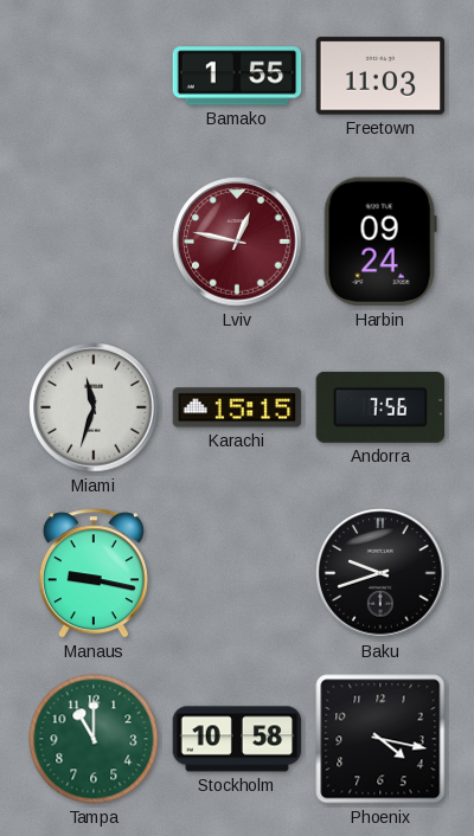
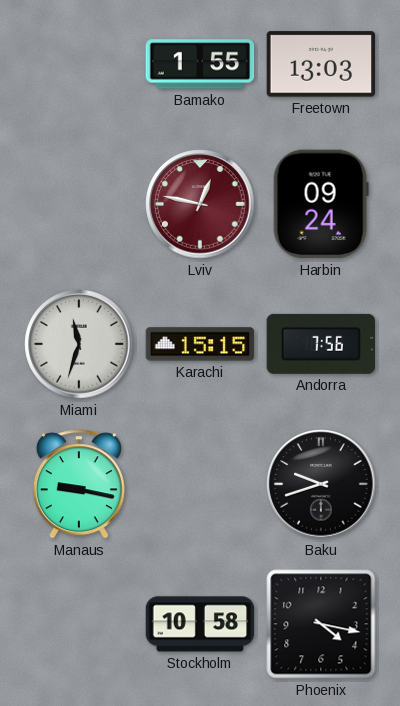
Freetown: 11:03 -> 13:03
Tampa: 11:00 -> none
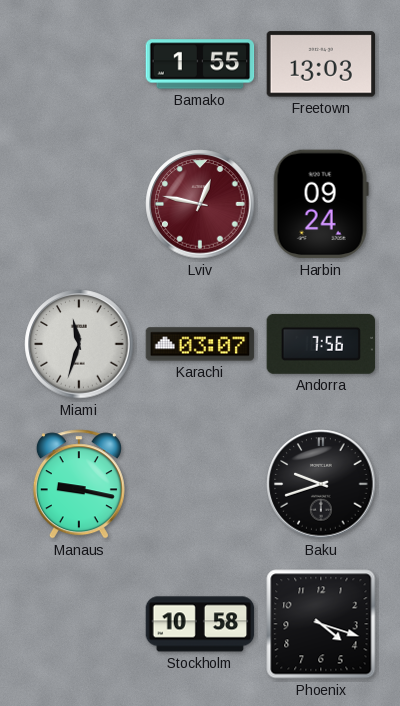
Karachi: 15:15 -> 03:07
Phoenix: 4:17 -> 4:18
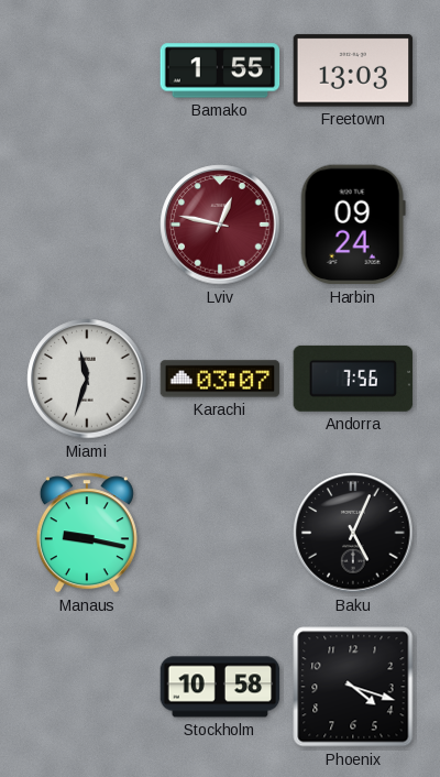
Baku: 9:42 -> 5:04
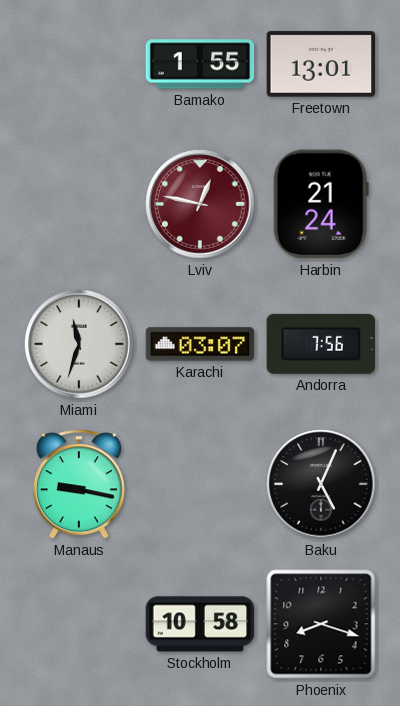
Freetown: 13:03 -> 13:01
Harbin: 09:24 -> 21:24
Phoenix: 4:18 -> 8:18
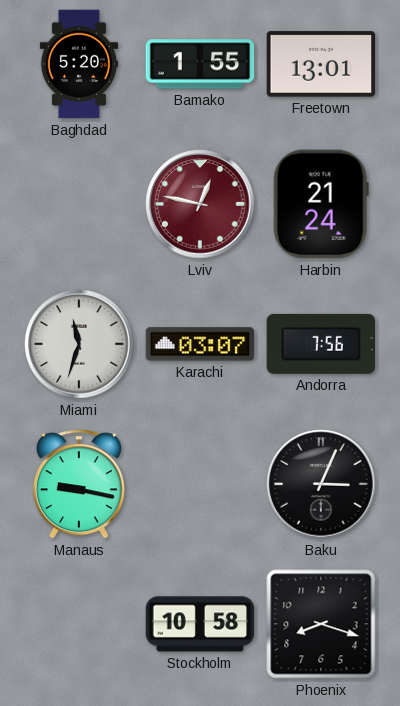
Baghdad: none -> 5:20
Baku: 5:04 -> 3:04
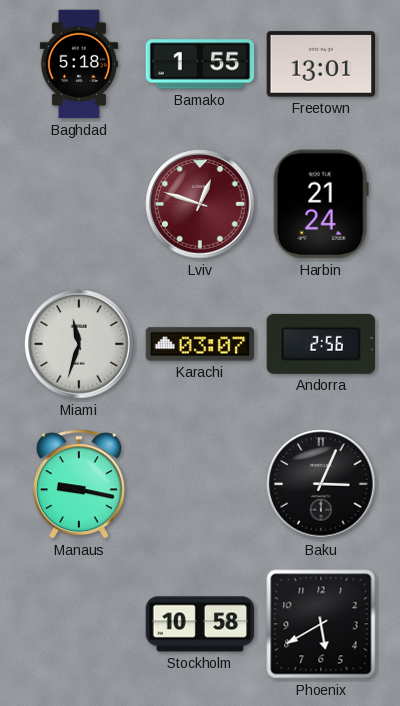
Baghdad: 5:20 -> 5:18
Lviv: 12:47 -> 12:48
Andorra: 7:56 -> 2:56
Phoenix: 8:18 -> 5:40
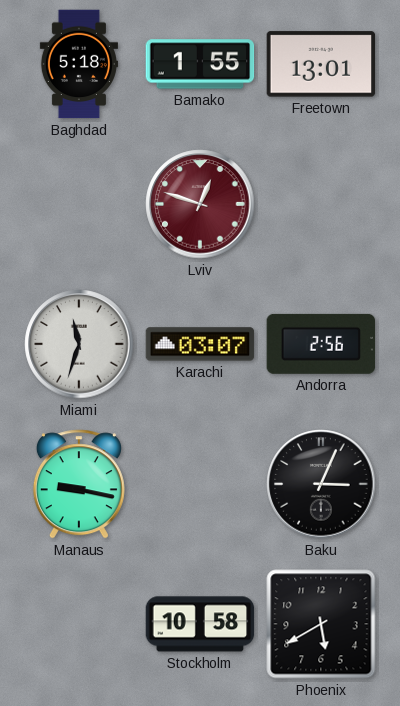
Harbin: 21:24 -> none
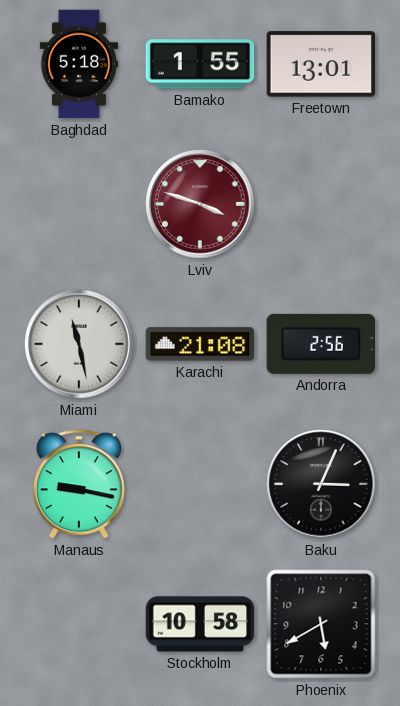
Lviv: 12:48 -> 3:48
Miami: 11:33 -> 11:28
Karachi: 03:07 -> 21:08
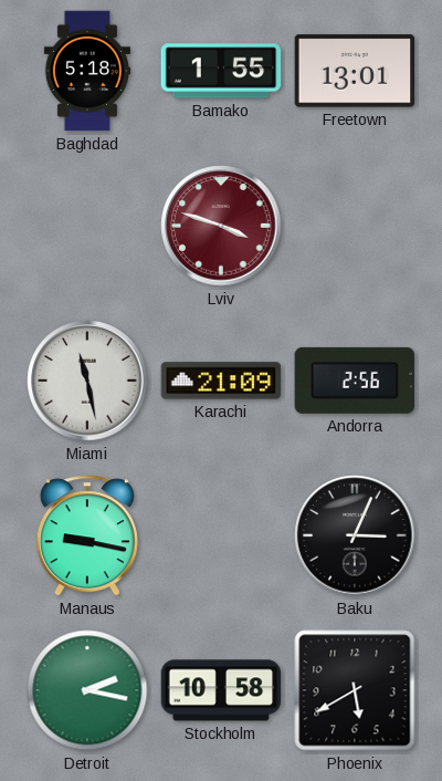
Karachi: 21:08 -> 21:09
Detroit: none -> 2:17
